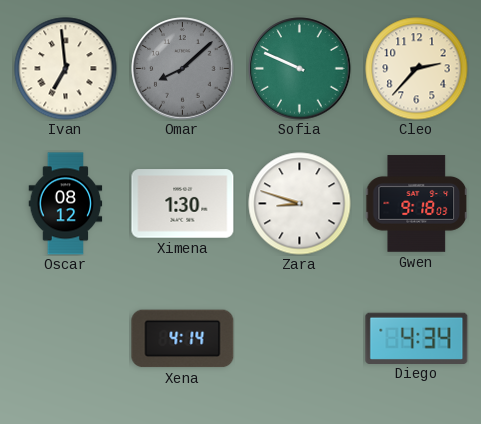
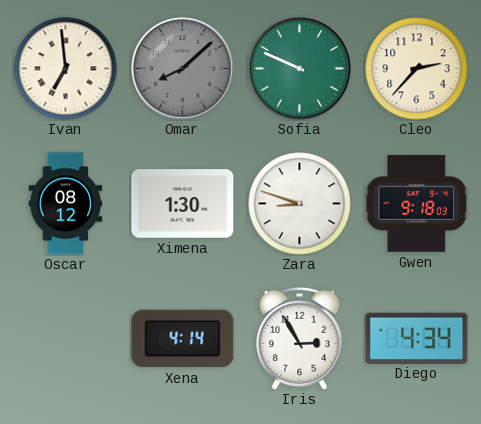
Iris: none -> 2:55
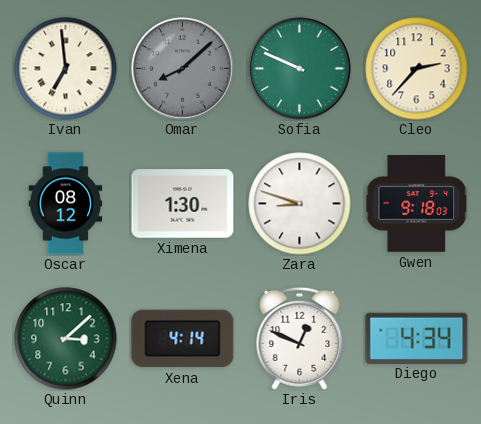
Quinn: none -> 3:08
Iris: 2:55 -> 12:49
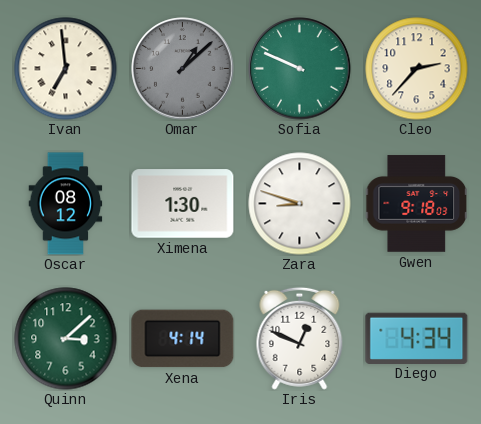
Omar: 8:08 -> 1:08
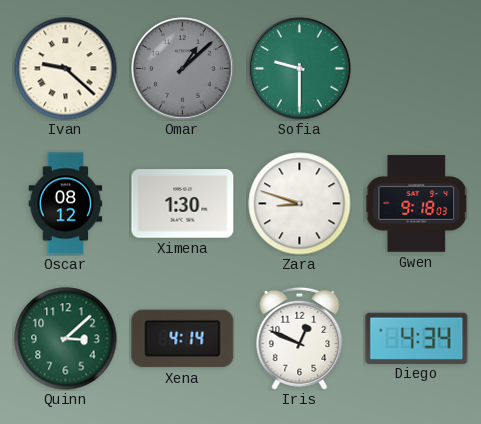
Ivan: 6:59 -> 9:22
Sofia: 9:49 -> 9:30
Cleo: 2:37 -> none
